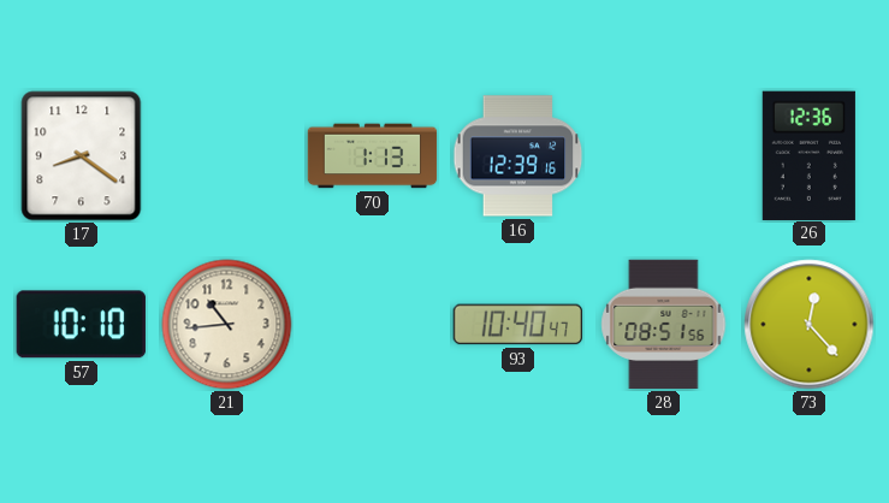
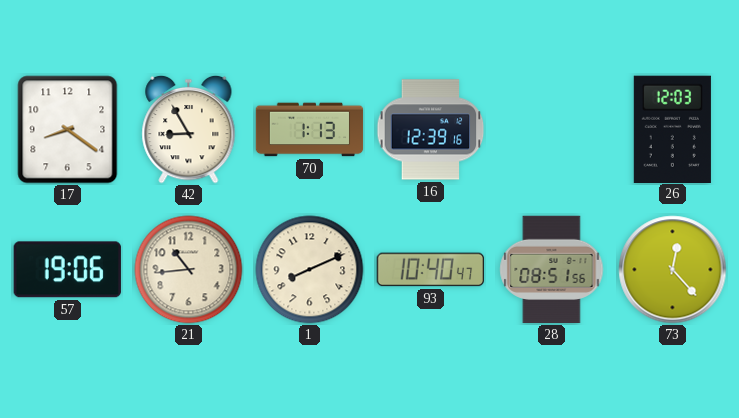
42: none -> 8:55
26: 12:36 -> 12:03
57: 10:10 -> 19:06
1: none -> 8:11
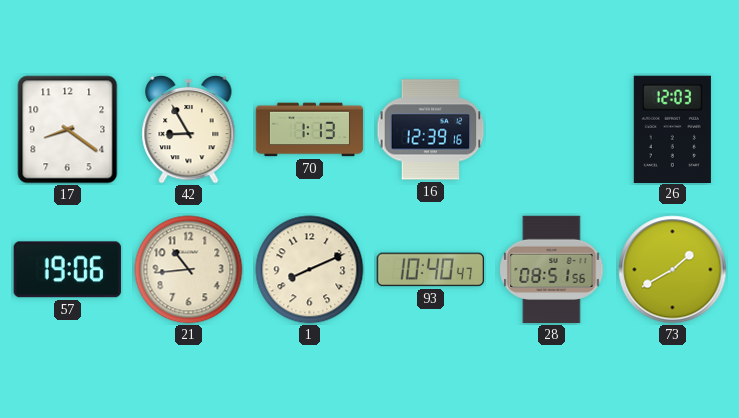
73: 12:23 -> 1:40
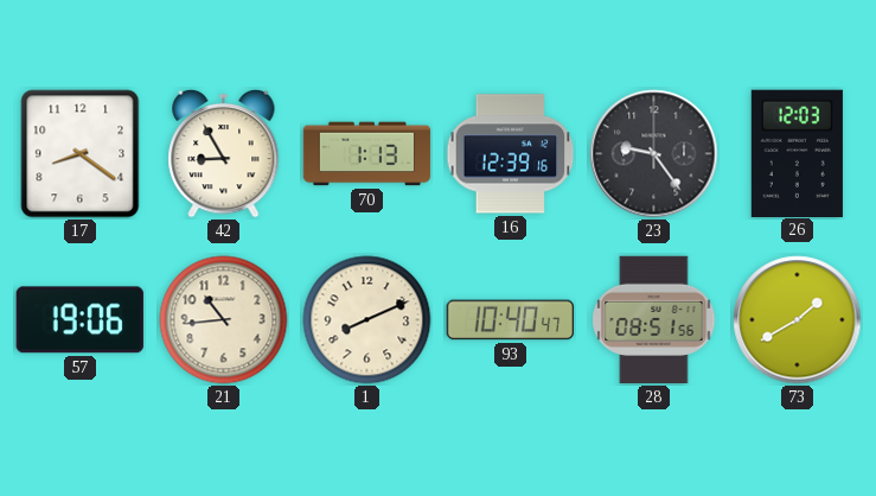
23: none -> 9:24
